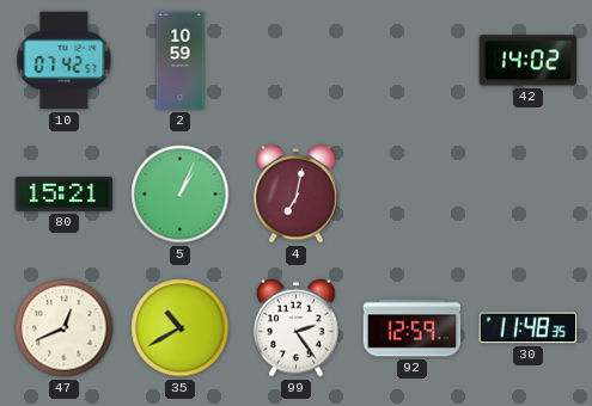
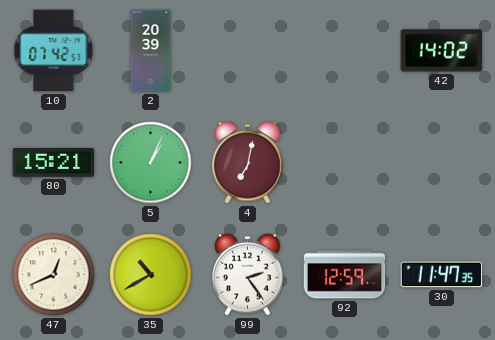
2: 10:59 -> 20:39
30: 11:48 -> 11:47
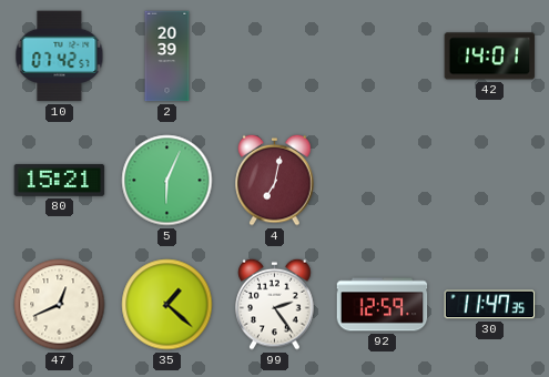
42: 14:02 -> 14:01
5: 1:04 -> 6:04
35: 10:40 -> 1:22
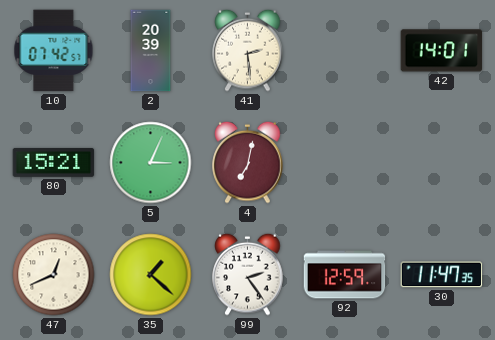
41: none -> 2:29
5: 6:04 -> 3:04
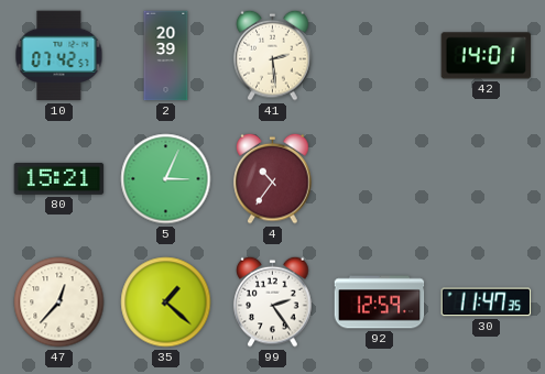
4: 7:02 -> 10:36
47: 12:41 -> 12:37
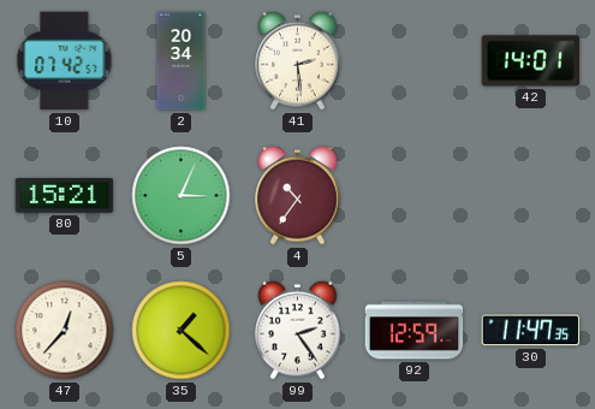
2: 20:39 -> 20:34
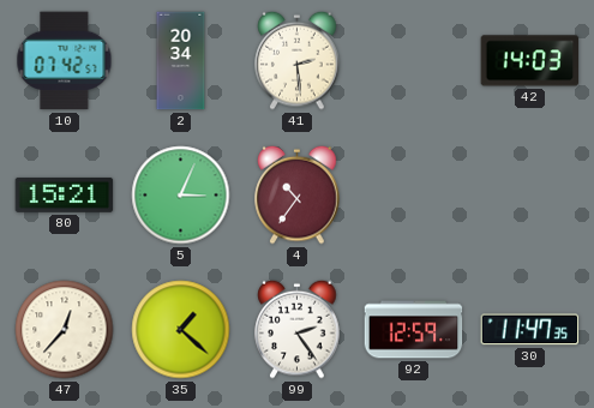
42: 14:01 -> 14:03
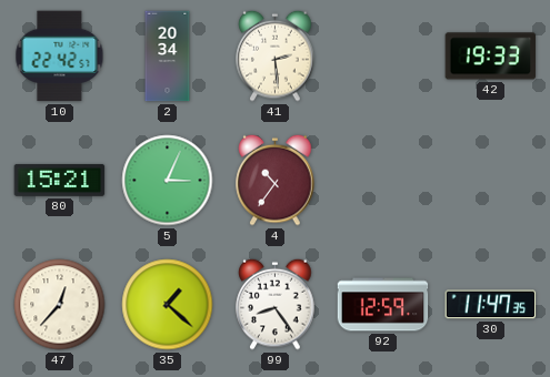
10: 07:42 -> 22:42
42: 14:03 -> 19:33
99: 2:24 -> 8:24
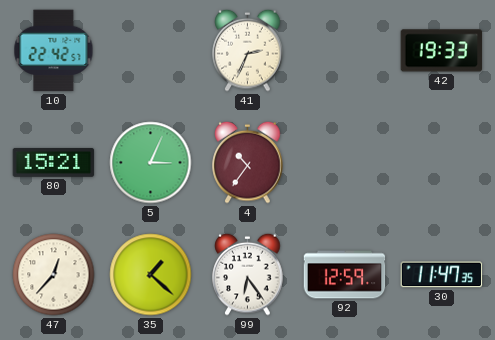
2: 20:34 -> none
41: 2:29 -> 2:34
99: 8:24 -> 6:24
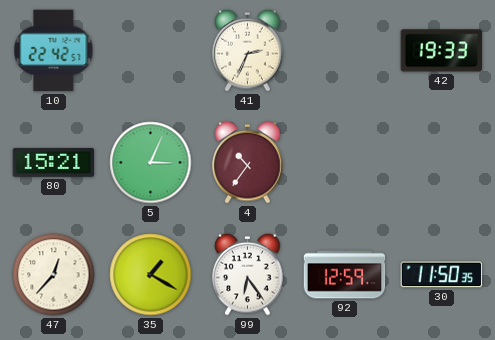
35: 1:22 -> 1:20
30: 11:47 -> 11:50
